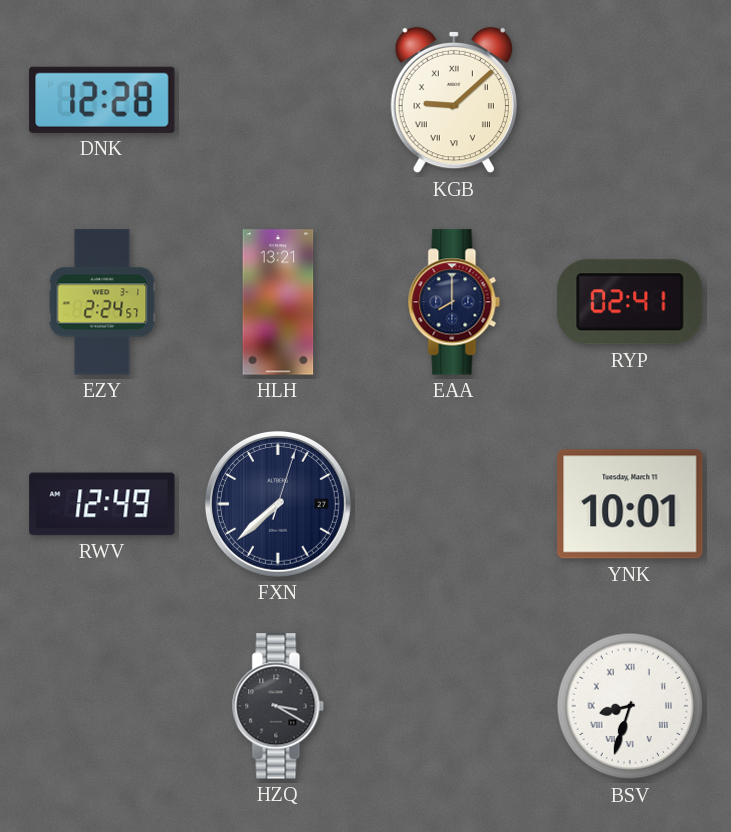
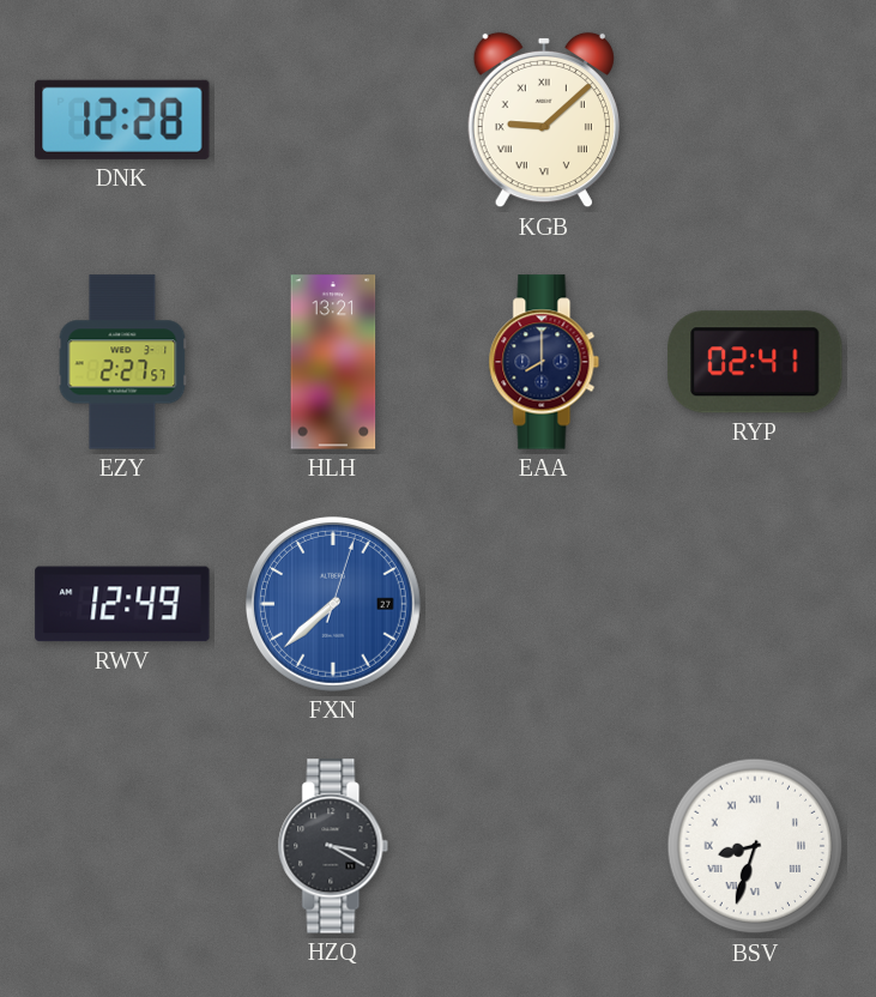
EZY: 2:24 -> 2:27
FXN dial: navy -> blue
YNK: 10:01 -> none
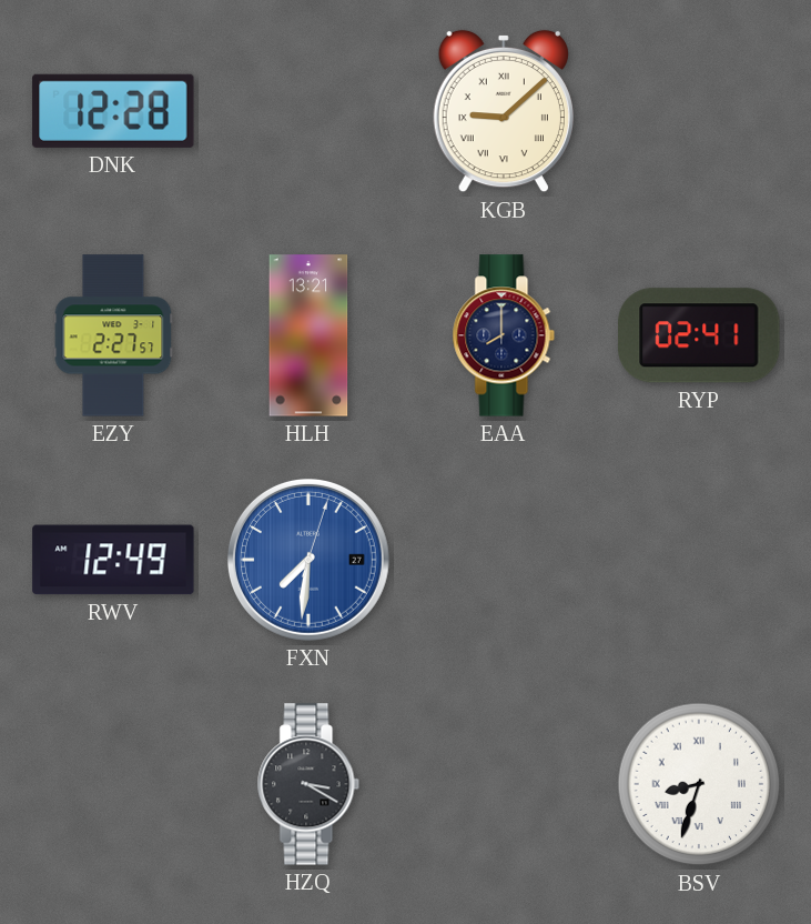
FXN: 7:38 -> 7:31
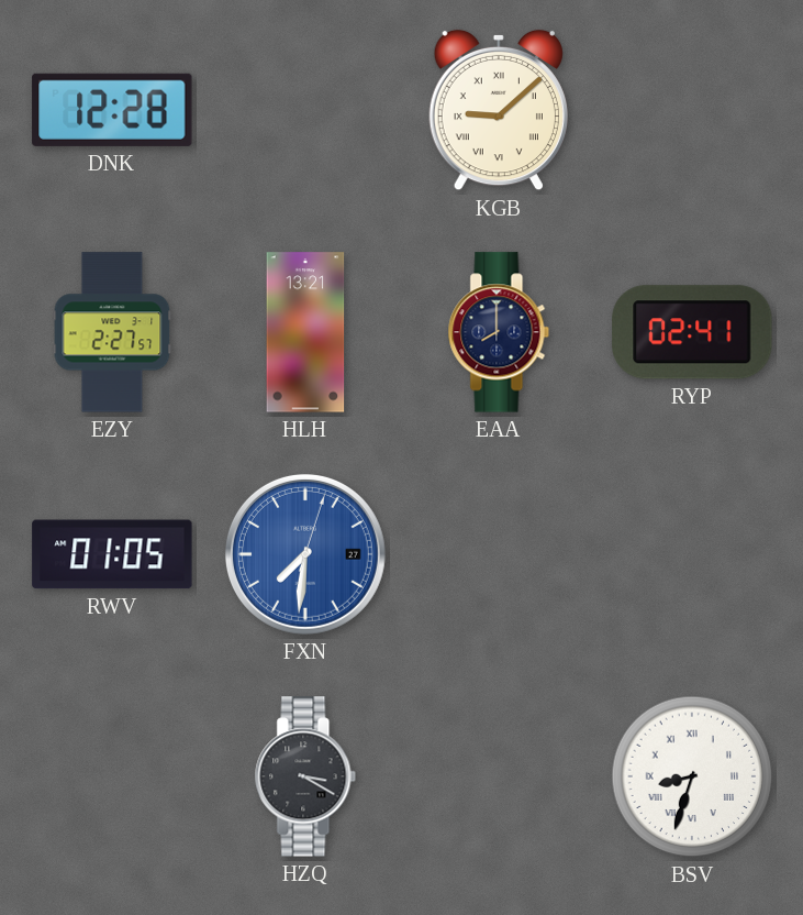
RWV: 12:49 -> 01:05
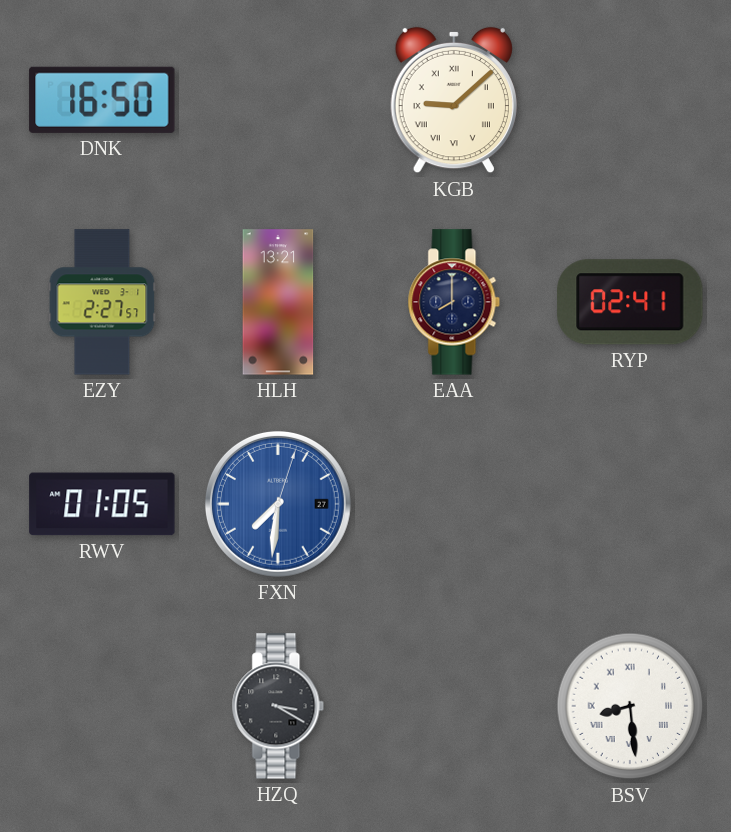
DNK: 12:28 -> 16:50
BSV: 8:33 -> 8:29
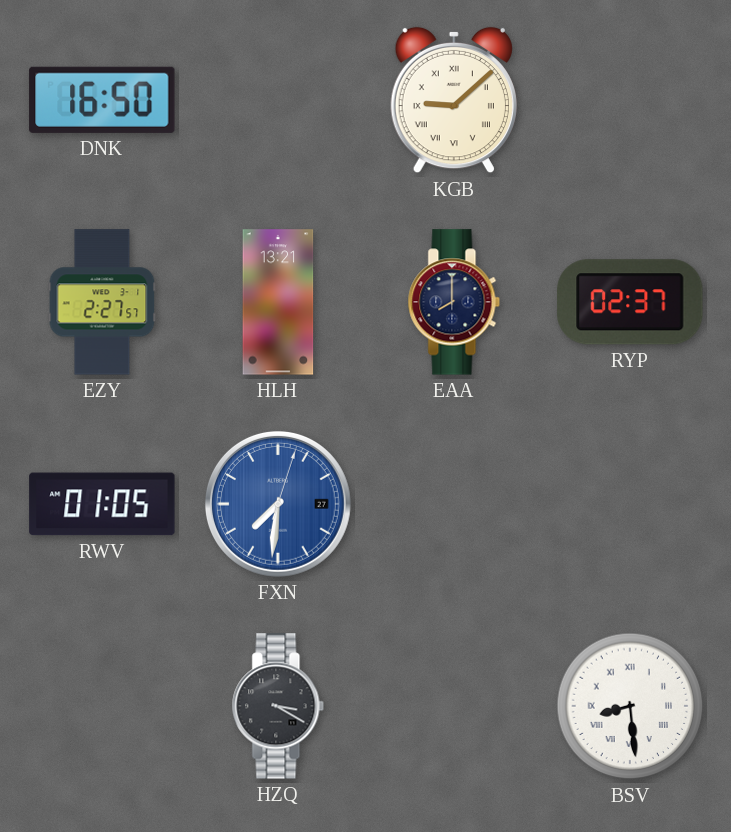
RYP: 02:41 -> 02:37
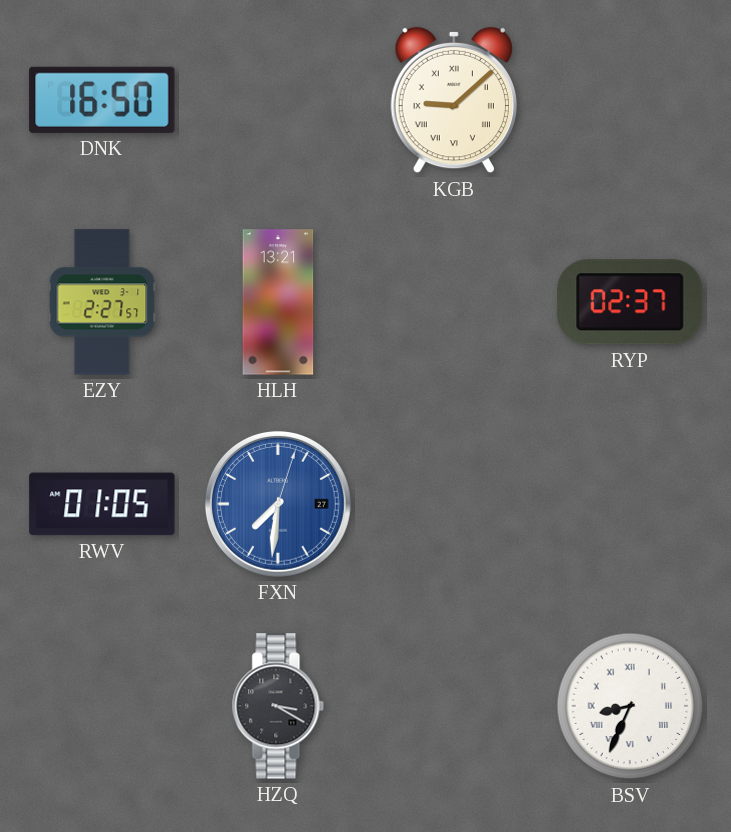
EAA: 8:00 -> none
BSV: 8:29 -> 8:34
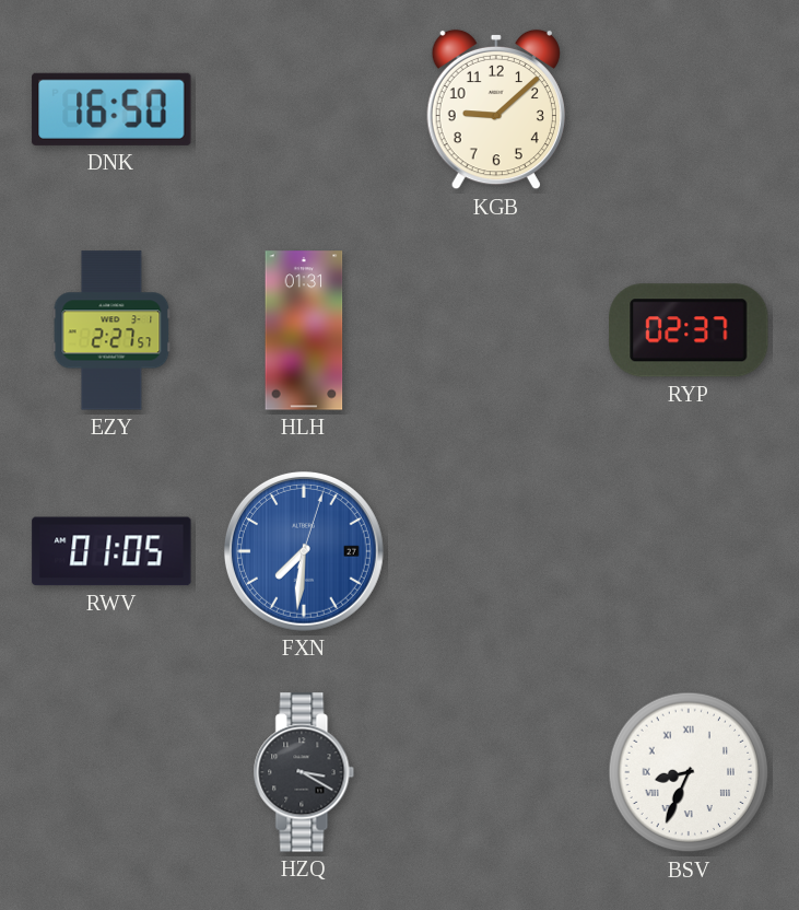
KGB numerals: Roman -> Arabic
HLH: 13:21 -> 01:31
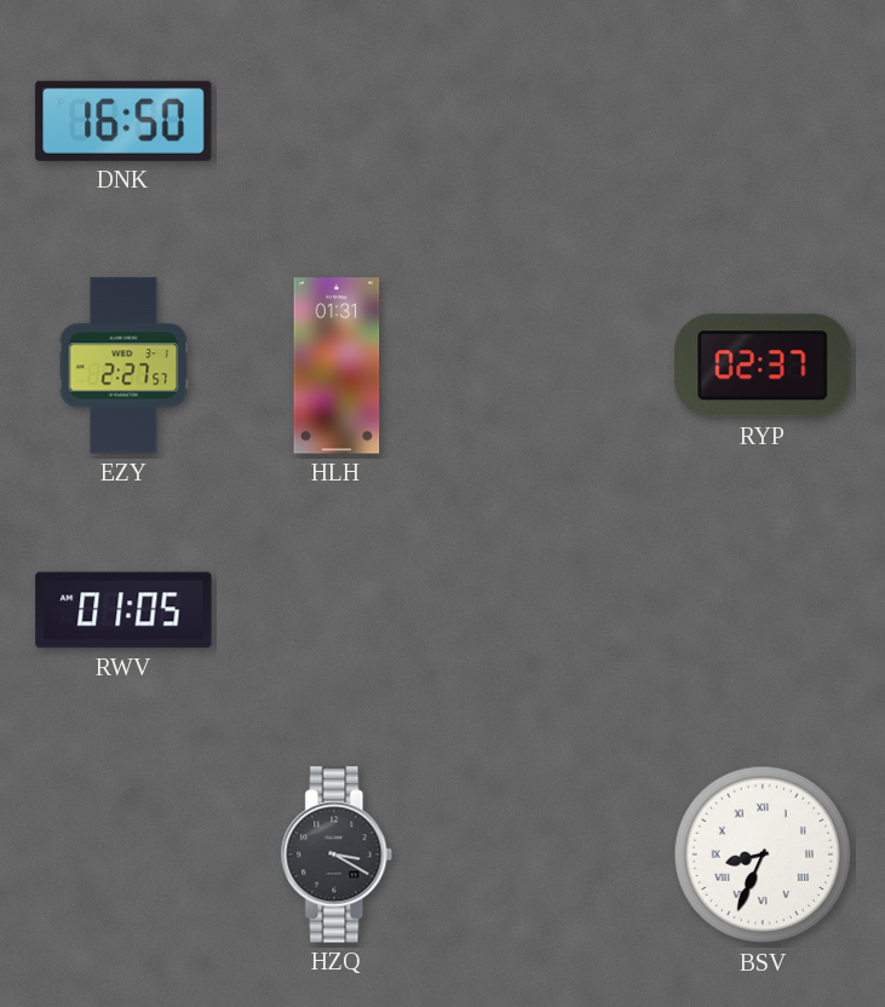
KGB: 9:08 -> none
FXN: 7:31 -> none
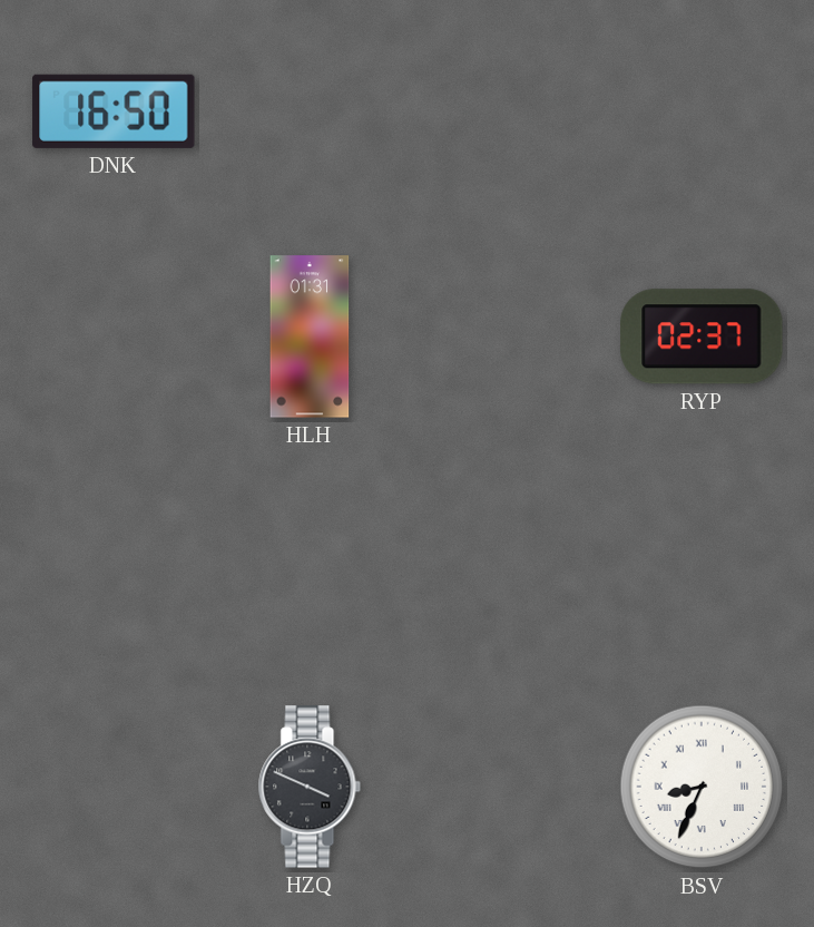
EZY: 2:27 -> none
RWV: 01:05 -> none
HZQ: 3:20 -> 3:49
